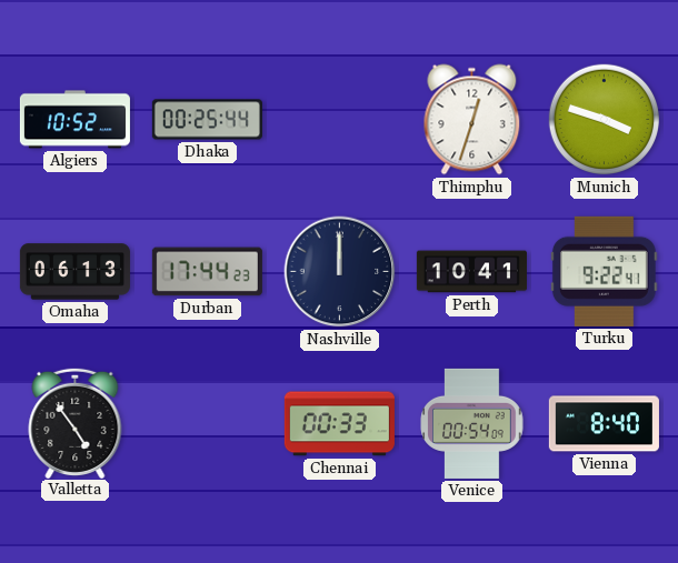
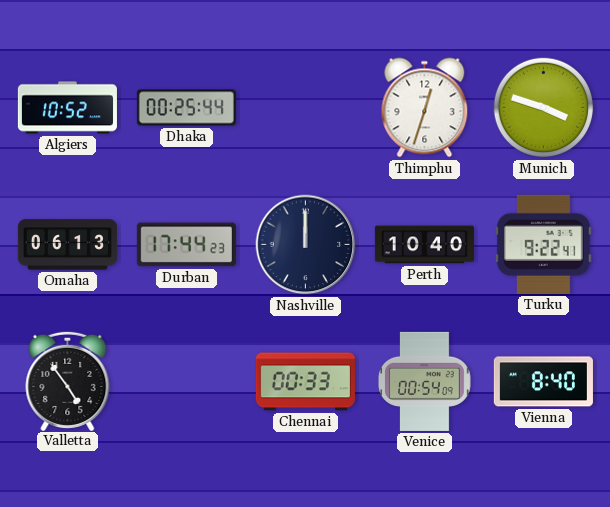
Perth: 10:41 -> 10:40
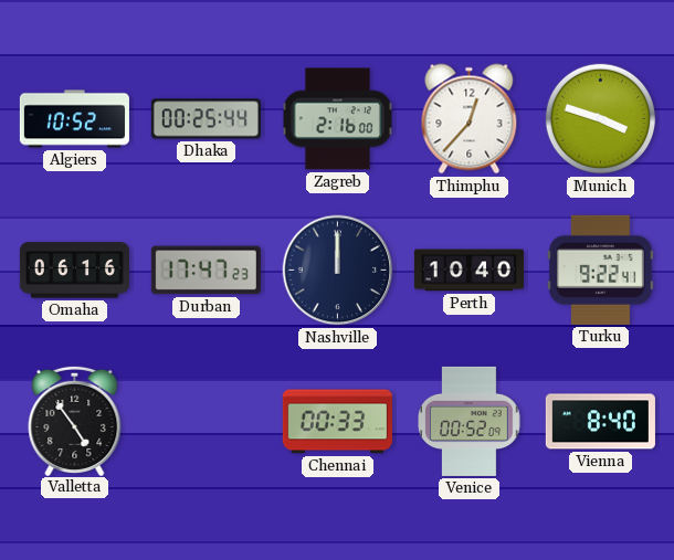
Zagreb: none -> 2:16
Thimphu: 12:33 -> 12:37
Omaha: 06:13 -> 06:16
Durban: 17:44 -> 17:47
Venice: 00:54 -> 00:52
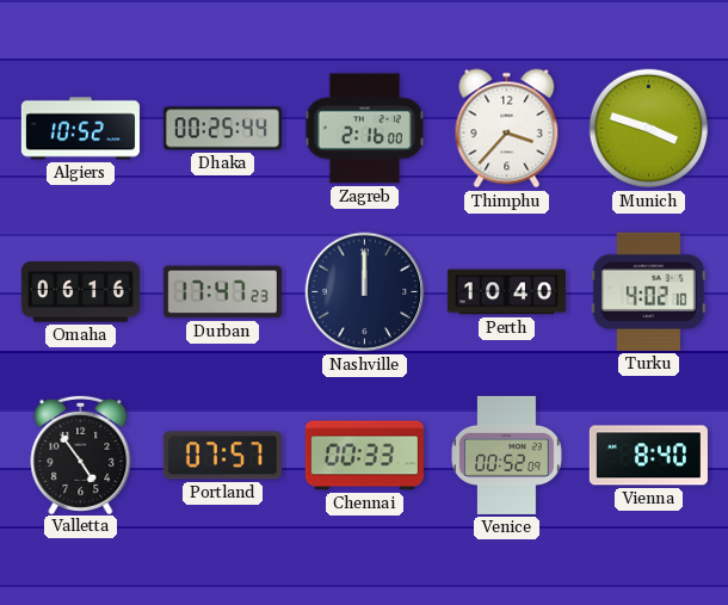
Thimphu: 12:37 -> 3:37
Turku: 9:22 -> 4:02
Portland: none -> 07:57
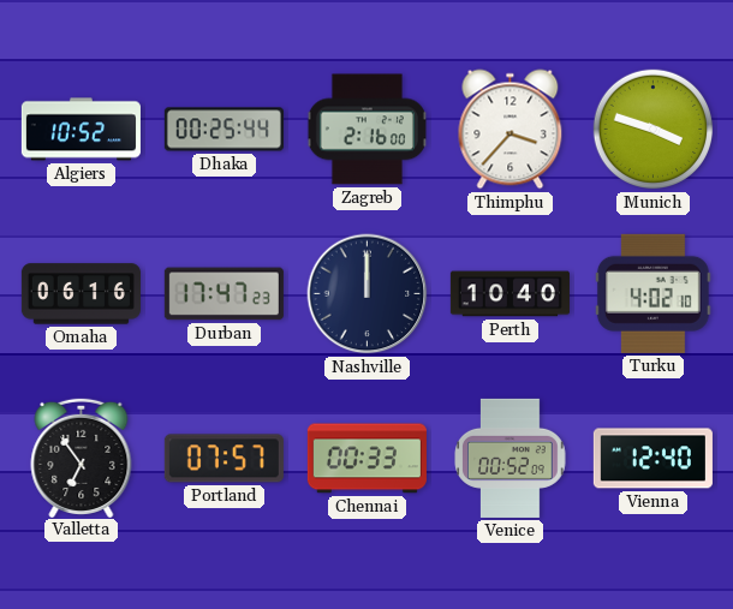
Valletta: 4:54 -> 6:54
Vienna: 8:40 -> 12:40
